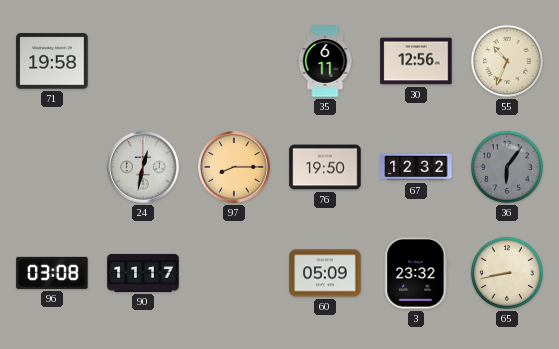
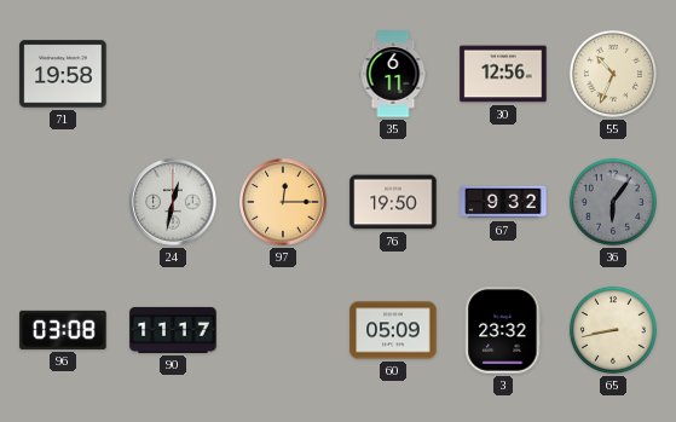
97: 8:15 -> 12:15
67: 12:32 -> 9:32
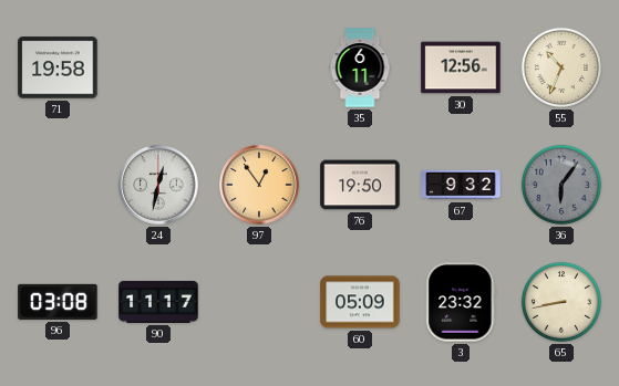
97: 12:15 -> 12:54
